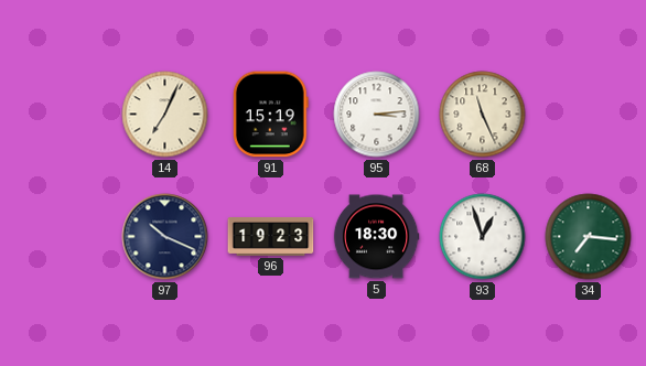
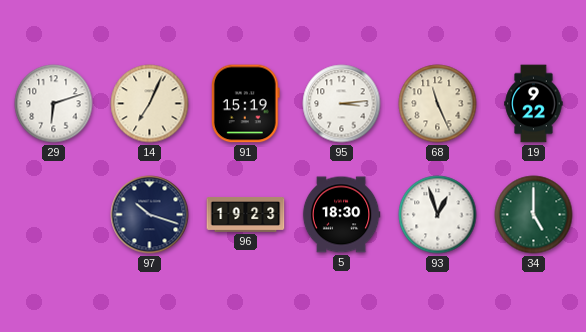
29: none -> 6:12
19: none -> 9:22
97: 10:19 -> 10:18
34: 7:16 -> 5:00
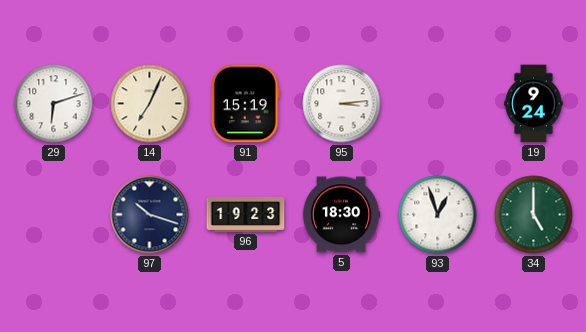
68: 11:26 -> none
19: 9:22 -> 9:24
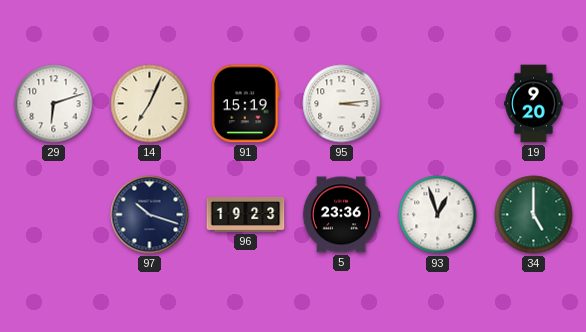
19: 9:24 -> 9:20
5: 18:30 -> 23:36
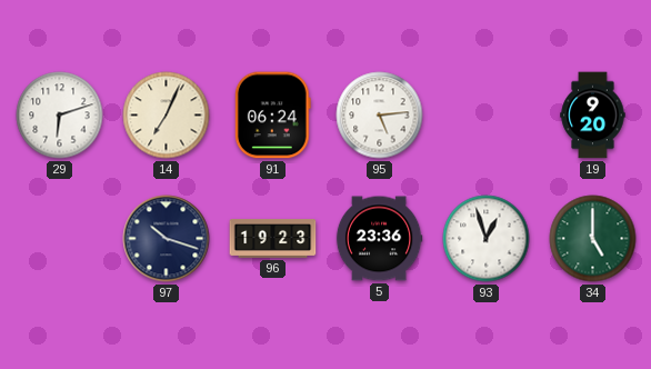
91: 15:19 -> 06:24
95: 3:14 -> 5:14
